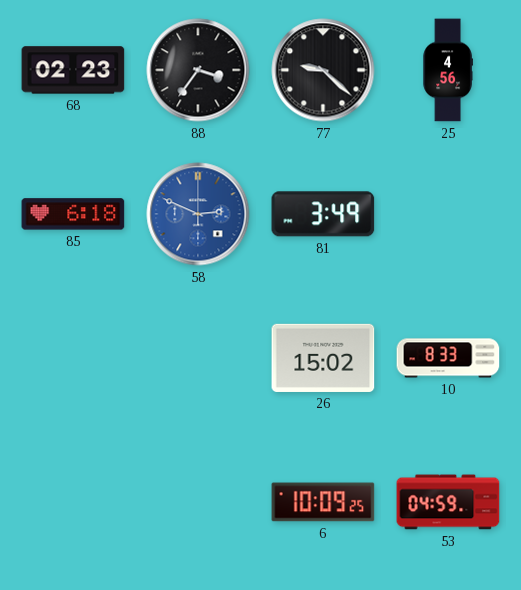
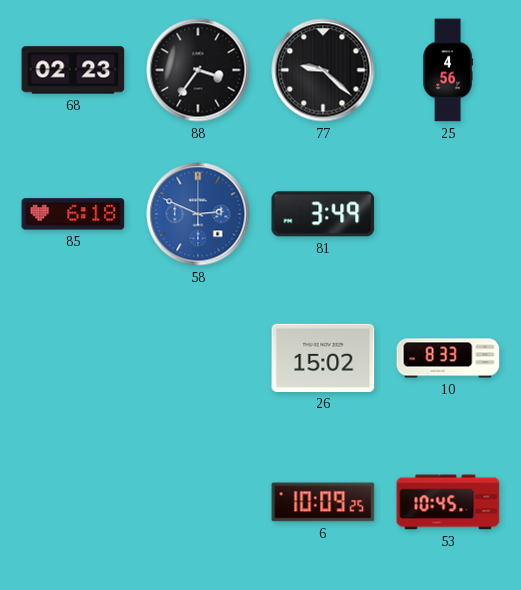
53: 04:59 -> 10:45
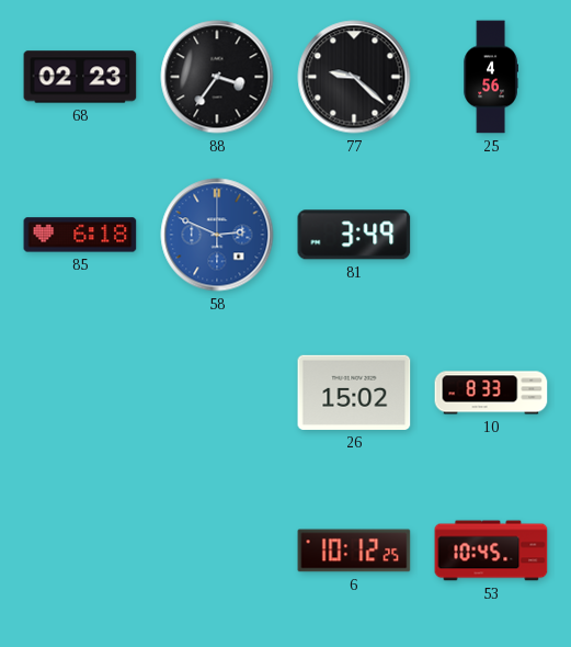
6: 10:09 -> 10:12
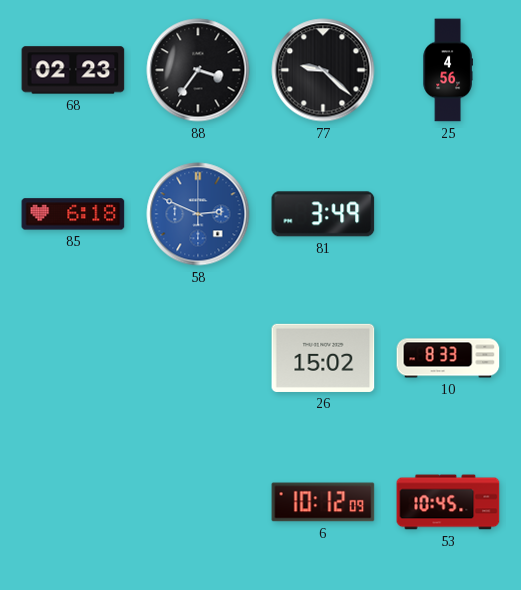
6: 10:12:25 -> 10:12:09
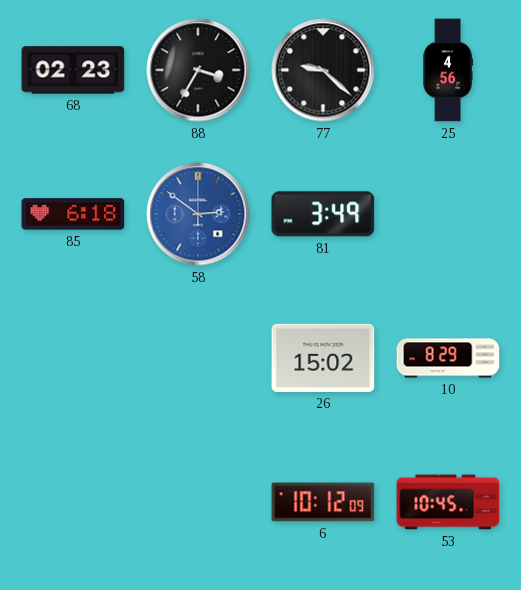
88: 3:36 -> 3:35
58: 2:49 -> 2:51
10: 8:33 -> 8:29
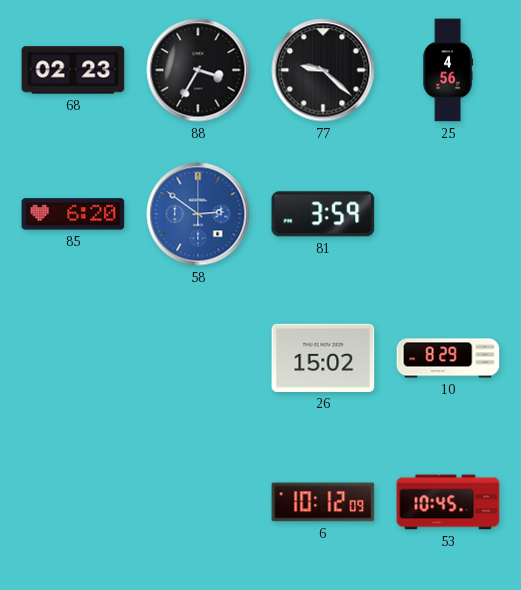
85: 6:18 -> 6:20
81: 3:49 -> 3:59
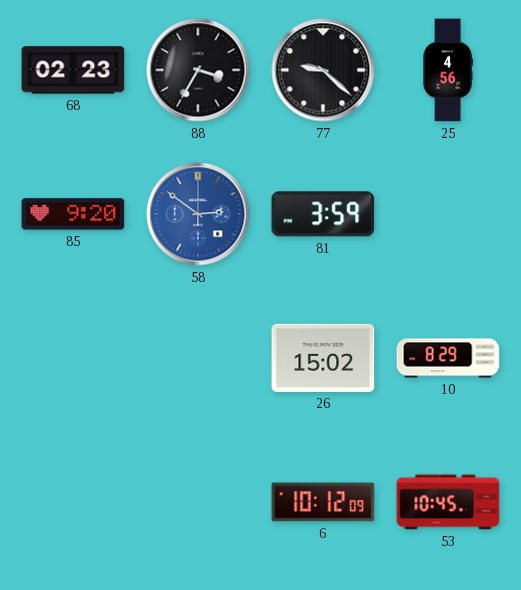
85: 6:20 -> 9:20
